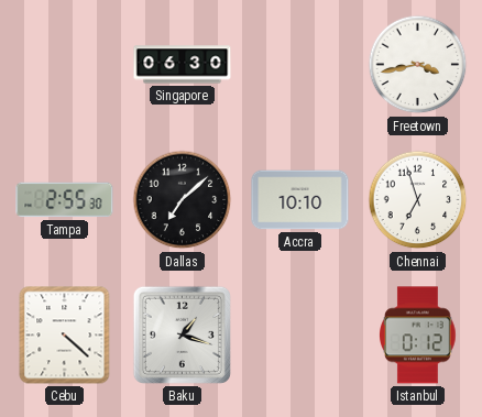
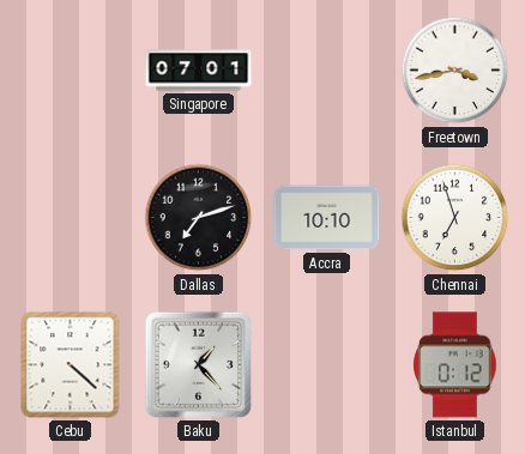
Singapore: 06:30 -> 07:01
Tampa: 2:55 -> none
Dallas: 7:08 -> 7:12
Baku: 1:18 -> 1:23
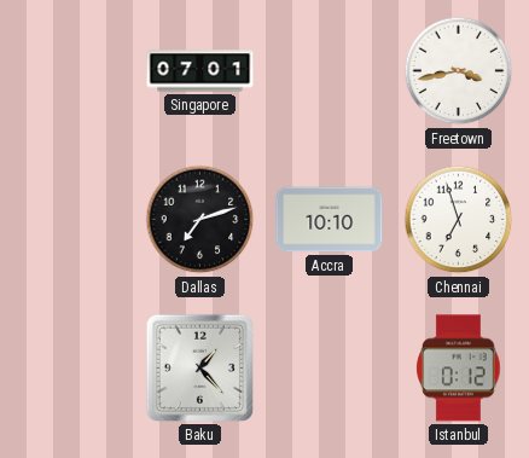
Cebu: 4:22 -> none
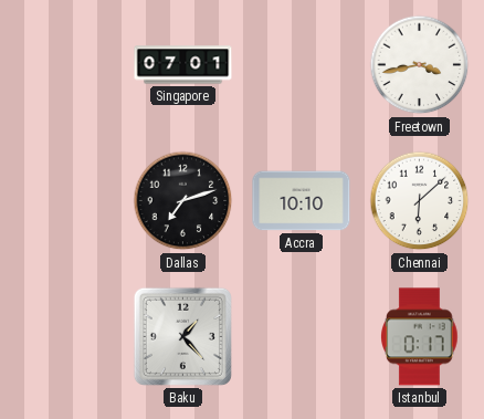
Chennai: 6:57 -> 6:08
Istanbul: 0:12 -> 0:17
